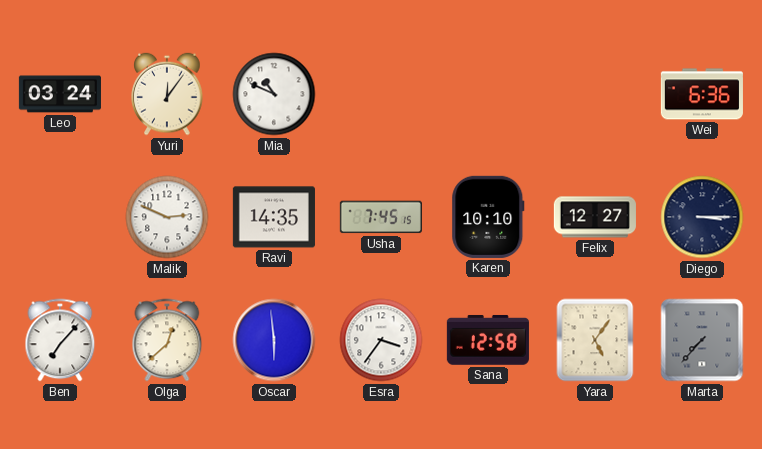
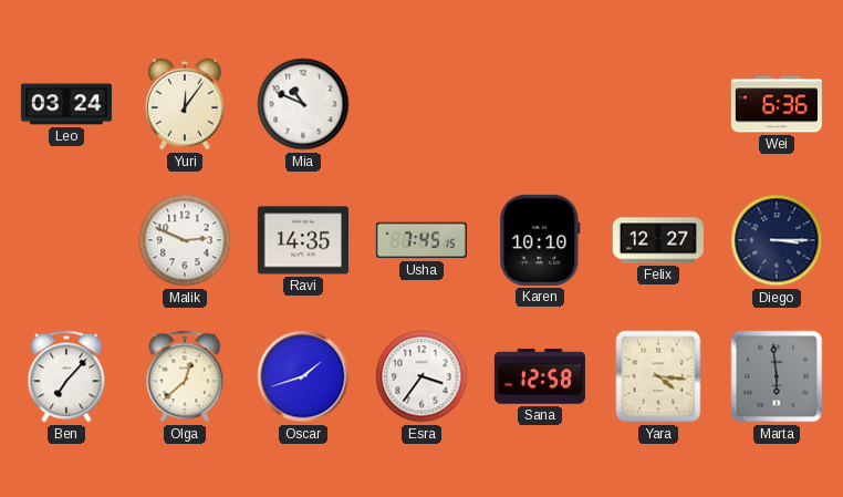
Oscar: 5:59 -> 1:42
Yara: 5:06 -> 4:16
Marta: 7:37 -> 5:59
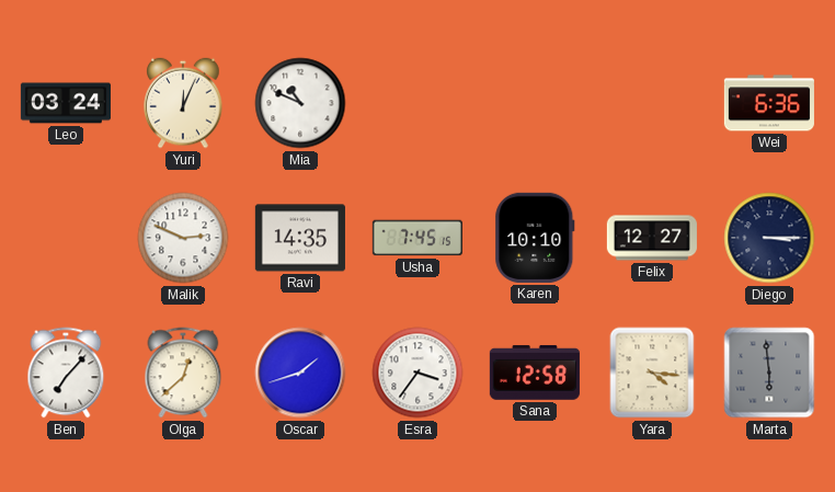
Yuri: 12:06 -> 12:04
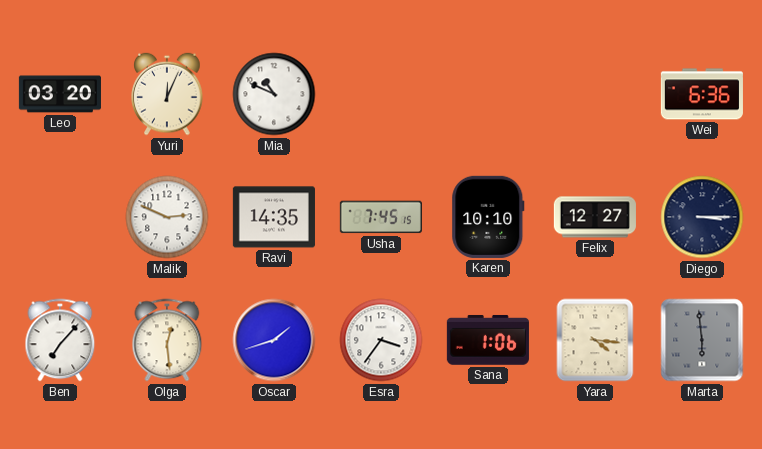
Leo: 03:24 -> 03:20
Olga: 12:38 -> 12:29
Sana: 12:58 -> 1:06
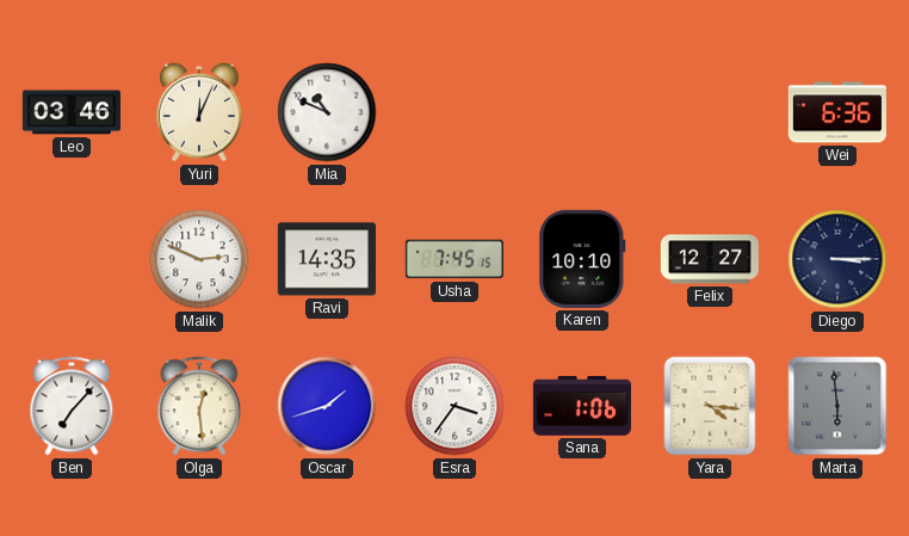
Leo: 03:20 -> 03:46
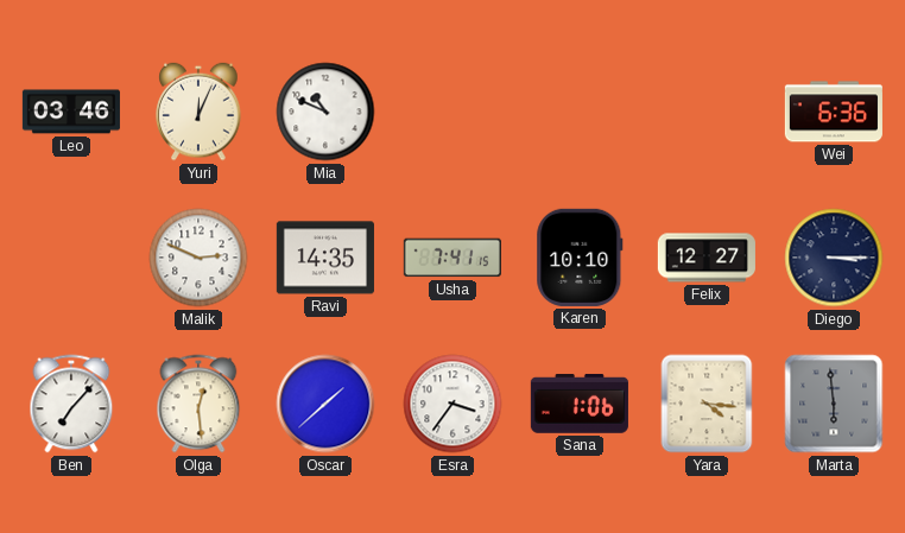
Usha: 7:45 -> 7:41
Oscar: 1:42 -> 1:38
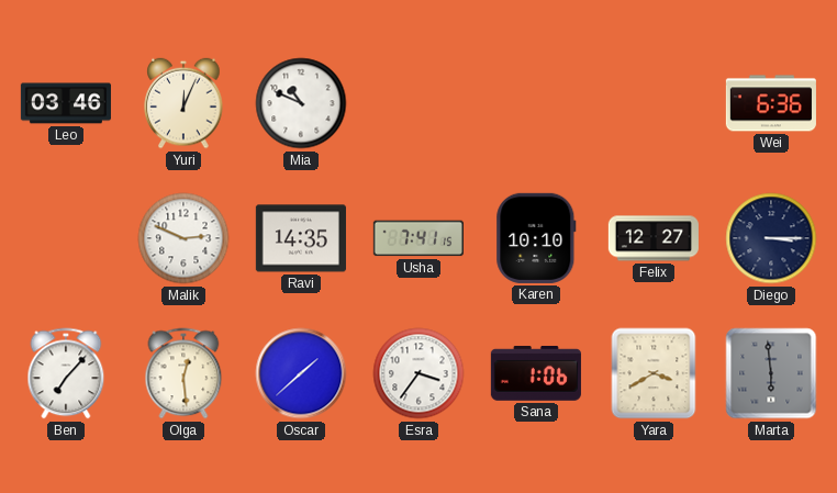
Yara: 4:16 -> 3:40
